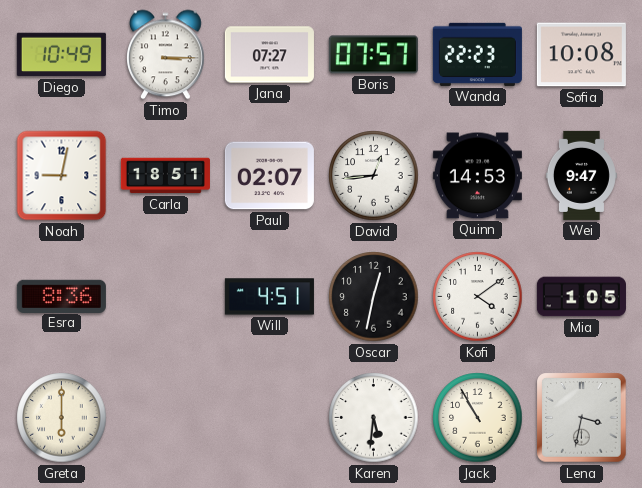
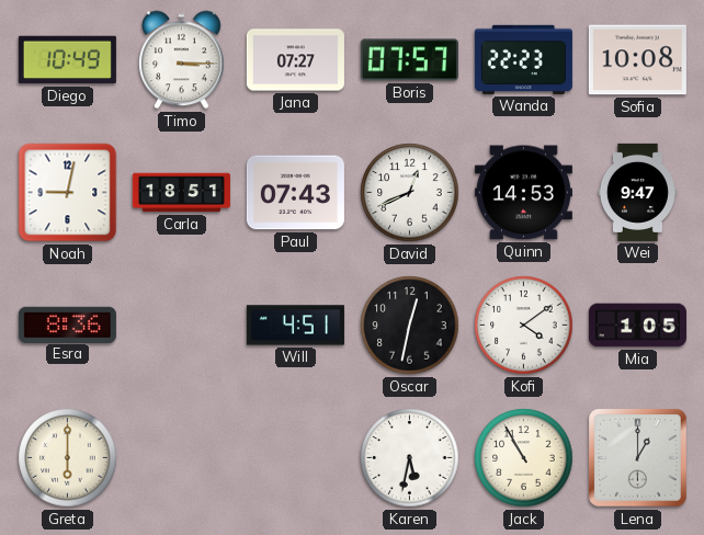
Paul: 02:07 -> 07:43
David: 12:44 -> 12:41
Karen: 5:31 -> 5:32
Lena: 3:32 -> 1:00
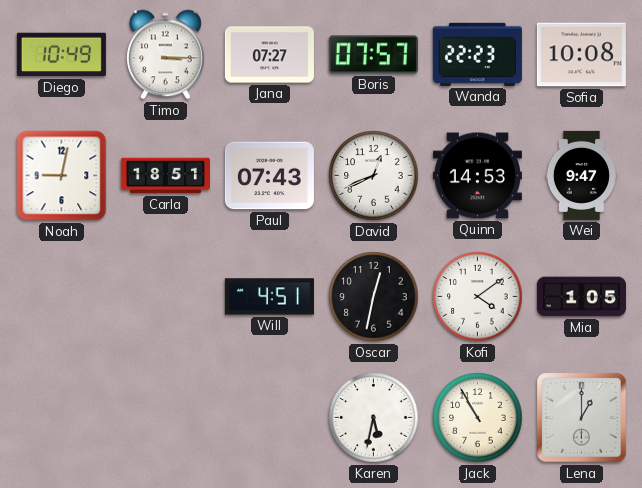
Esra: 8:36 -> none
Greta: 6:00 -> none
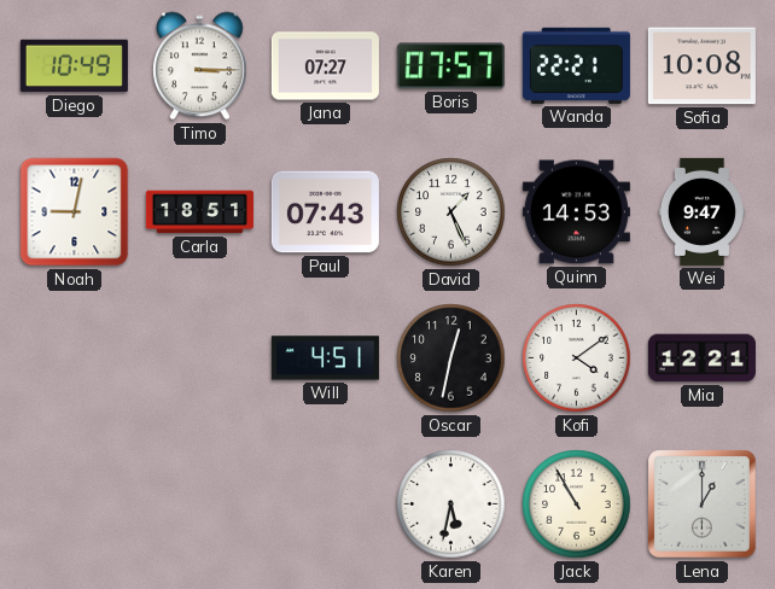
Wanda: 22:23 -> 22:21
David: 12:41 -> 1:26
Mia: 1:05 -> 12:21
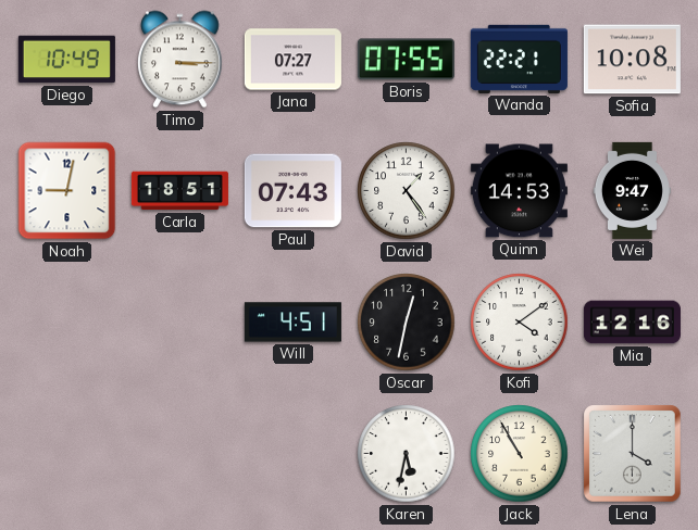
Boris: 07:57 -> 07:55
David: 1:26 -> 1:24
Mia: 12:21 -> 12:16
Lena: 1:00 -> 4:00
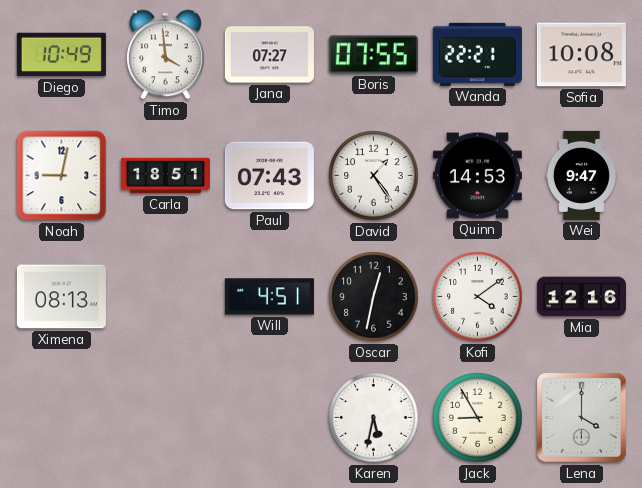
Timo: 3:15 -> 3:59
Ximena: none -> 08:13
Jack: 10:55 -> 8:55
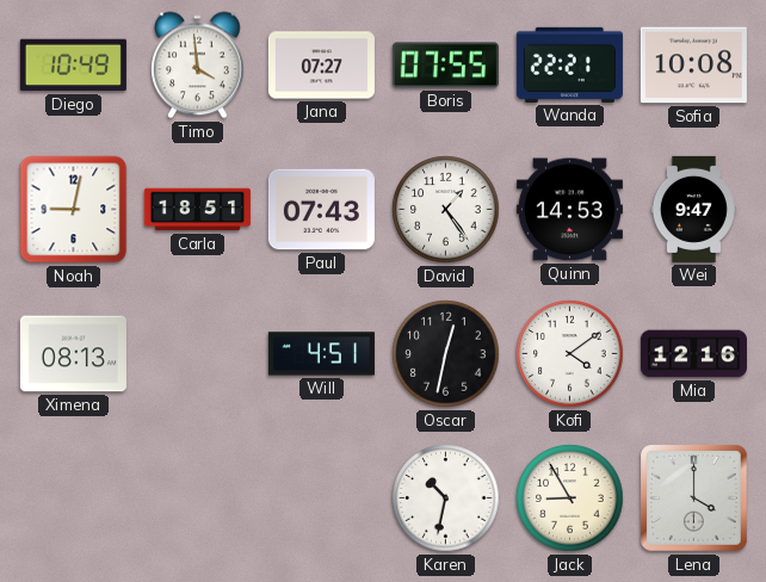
Karen: 5:32 -> 10:32
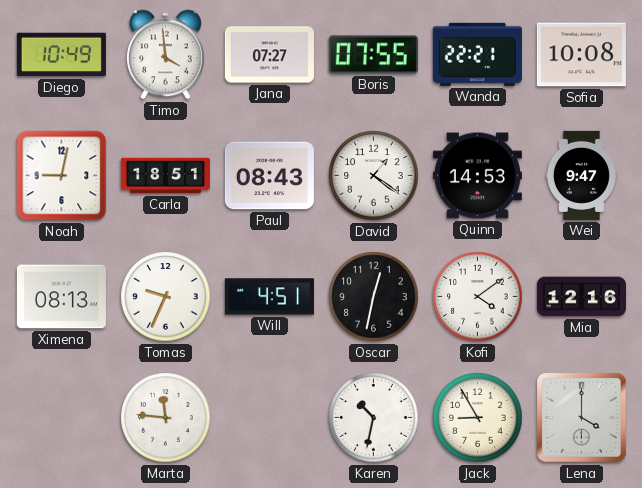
Paul: 07:43 -> 08:43
David: 1:24 -> 1:21
Tomas: none -> 9:34
Marta: none -> 11:46
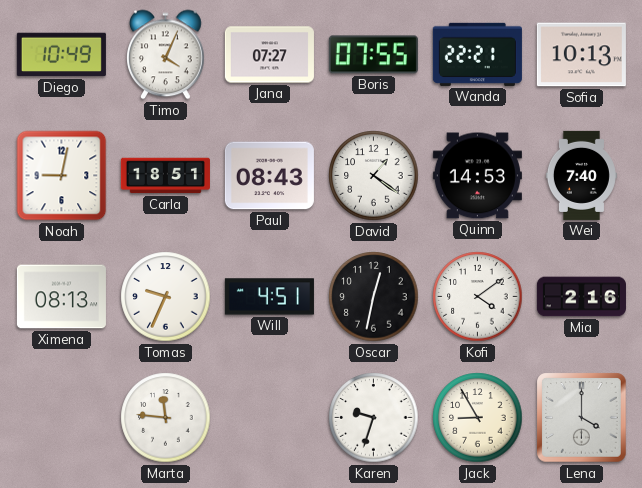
Timo: 3:59 -> 4:04
Sofia: 10:08 -> 10:13
Wei: 9:47 -> 7:40
Mia: 12:16 -> 2:16
Karen: 10:32 -> 9:33
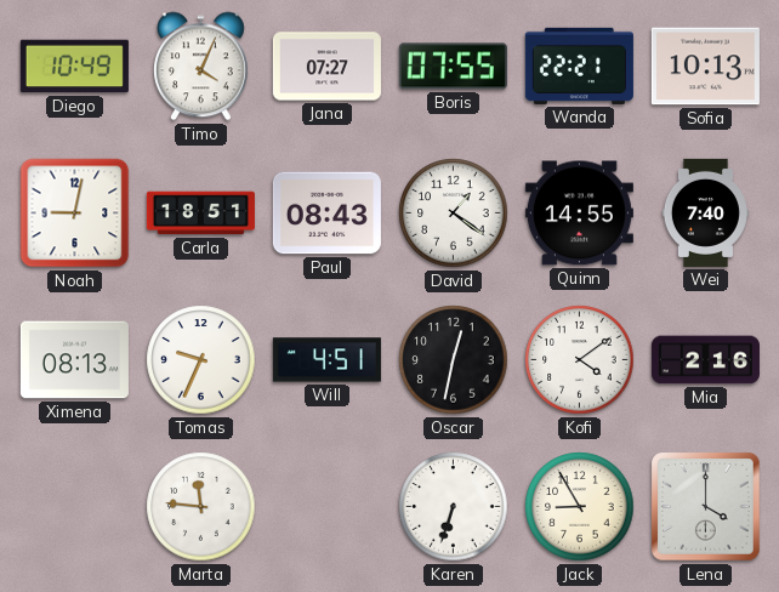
Quinn: 14:53 -> 14:55
Karen: 9:33 -> 6:33
